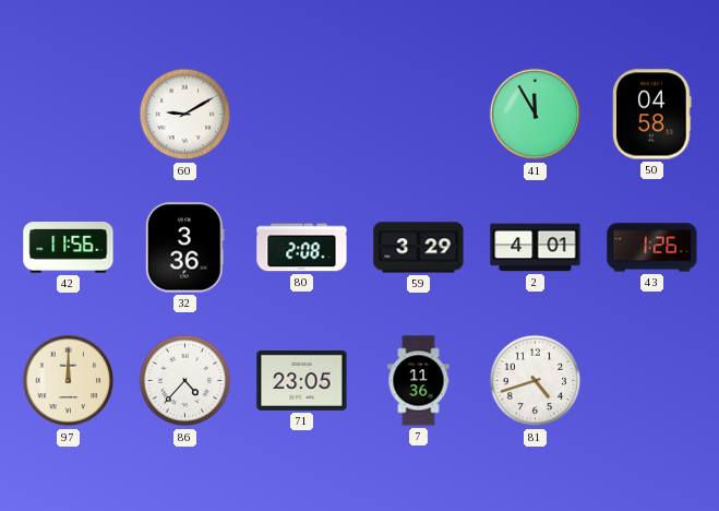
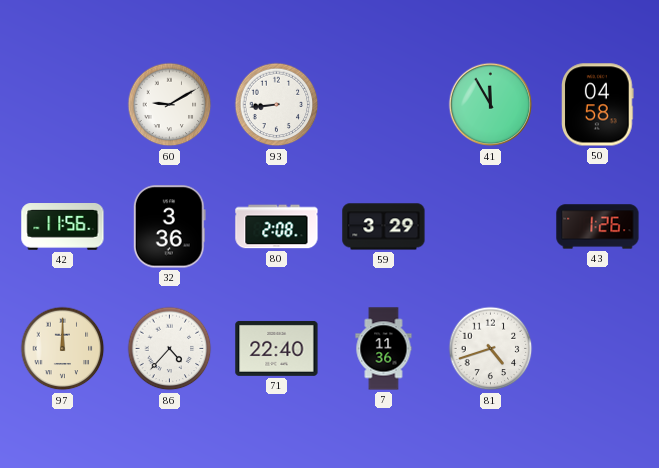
93: none -> 8:44
2: 4:01 -> none
71: 23:05 -> 22:40
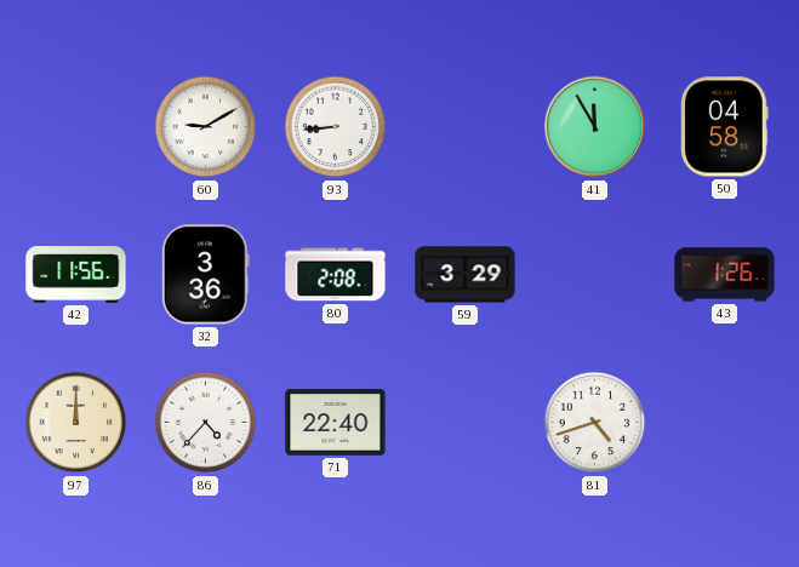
7: 11:36 -> none
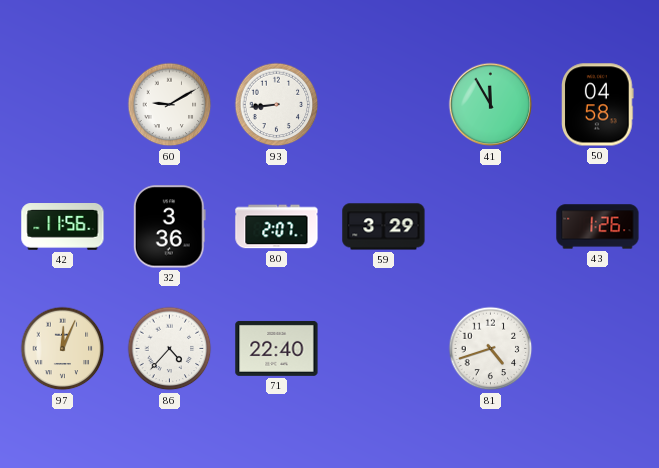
80: 2:08 -> 2:07
97: 12:00 -> 12:04
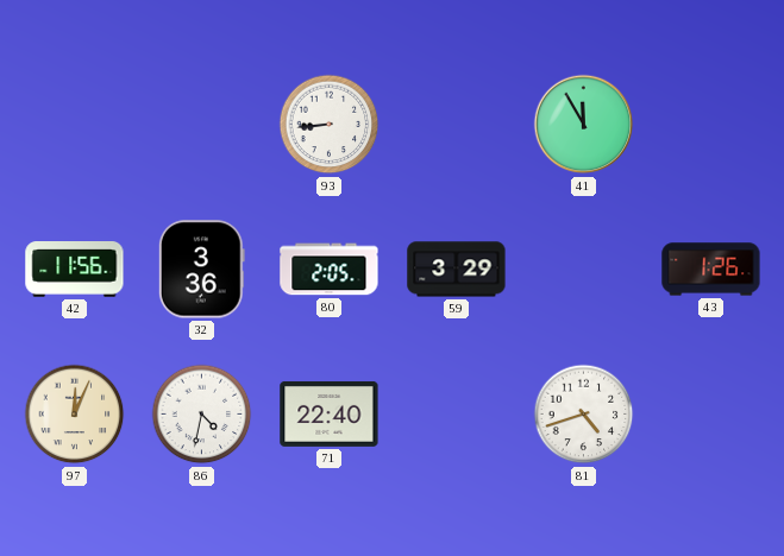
60: 9:10 -> none
50: 04:58 -> none
80: 2:07 -> 2:05
86: 4:37 -> 4:32
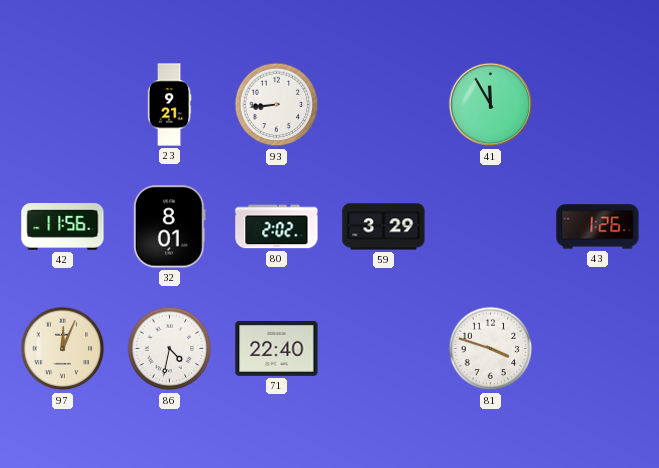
23: none -> 9:21
32: 3:36 -> 8:01
80: 2:05 -> 2:02
81: 4:42 -> 3:48
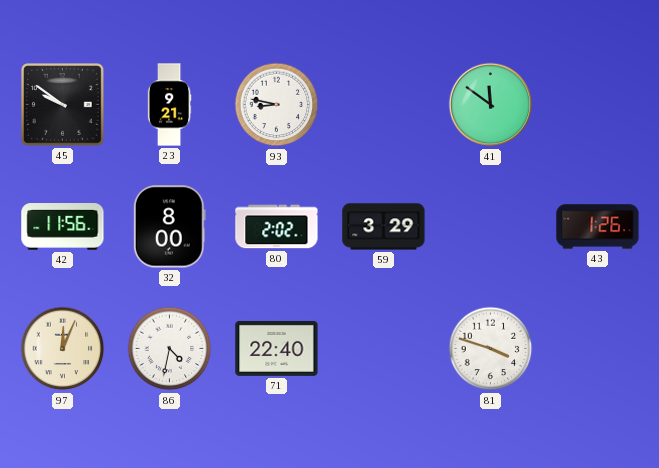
45: none -> 9:51
93: 8:44 -> 8:47
41: 11:55 -> 11:51
32: 8:01 -> 8:00
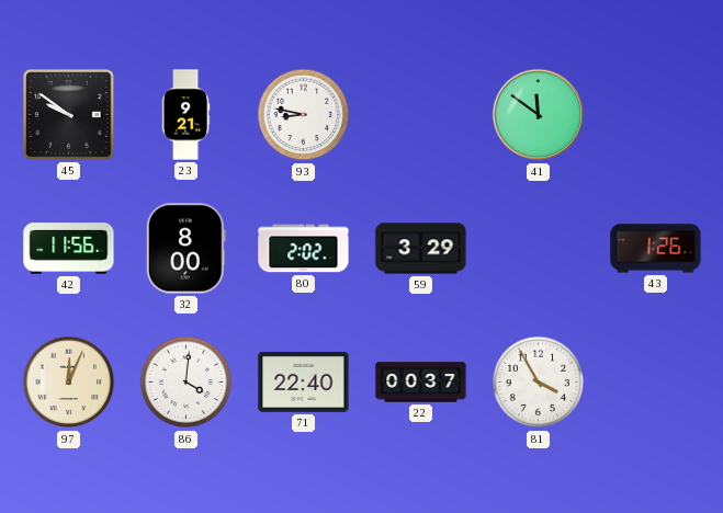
86: 4:32 -> 4:01
22: none -> 00:37
81: 3:48 -> 3:55
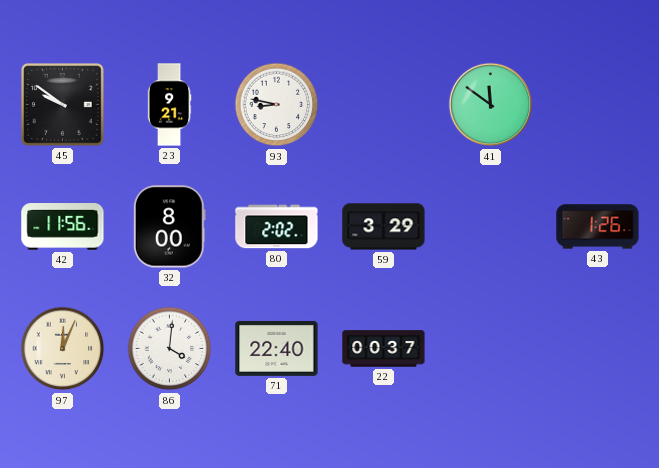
81: 3:55 -> none
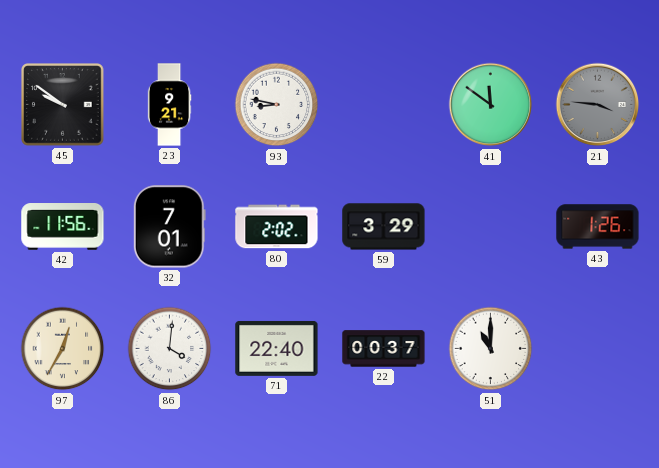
21: none -> 3:46
32: 8:00 -> 7:01
97: 12:04 -> 12:35
51: none -> 11:00
